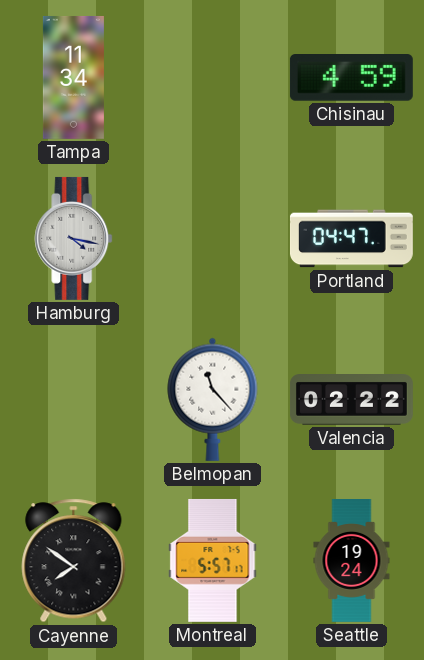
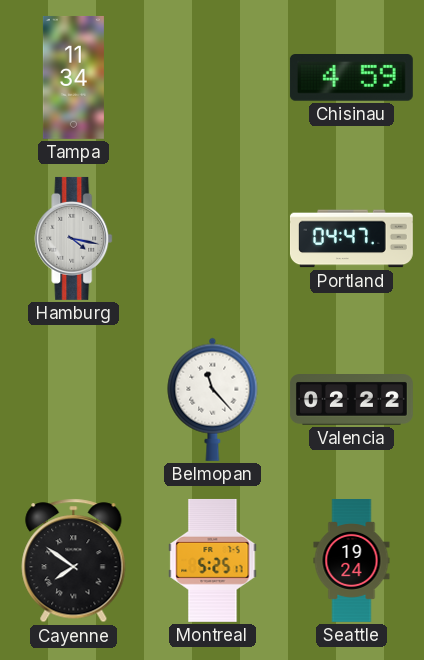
Montreal: 5:57 -> 5:25
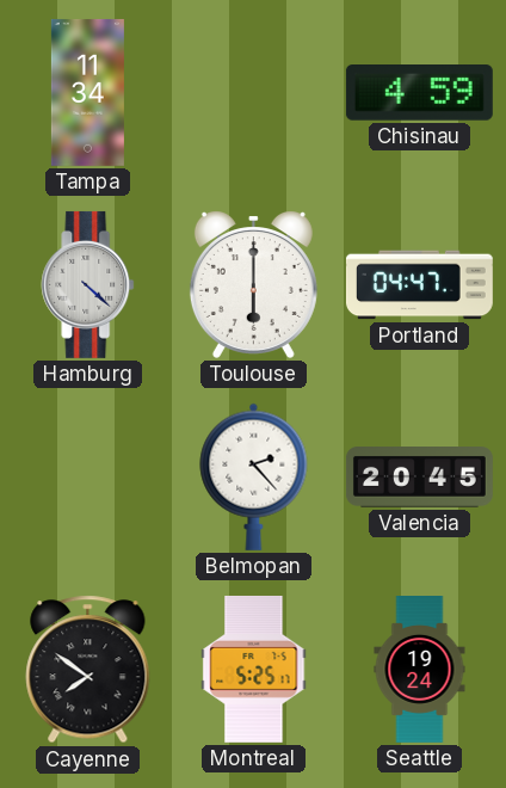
Hamburg: 4:17 -> 4:22
Toulouse: none -> 6:00
Belmopan: 11:23 -> 2:23
Valencia: 02:22 -> 20:45
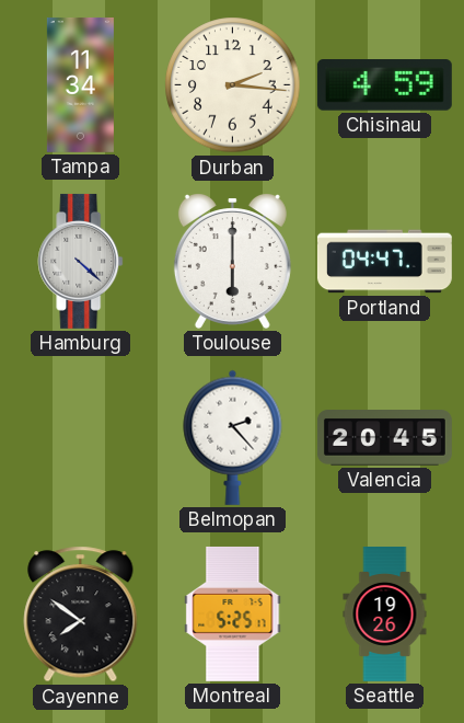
Durban: none -> 2:16
Seattle: 19:24 -> 19:26
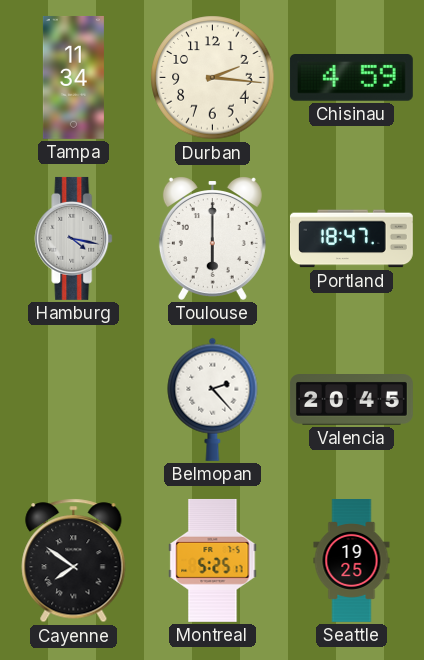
Hamburg: 4:22 -> 4:17
Portland: 04:47 -> 18:47
Seattle: 19:26 -> 19:25
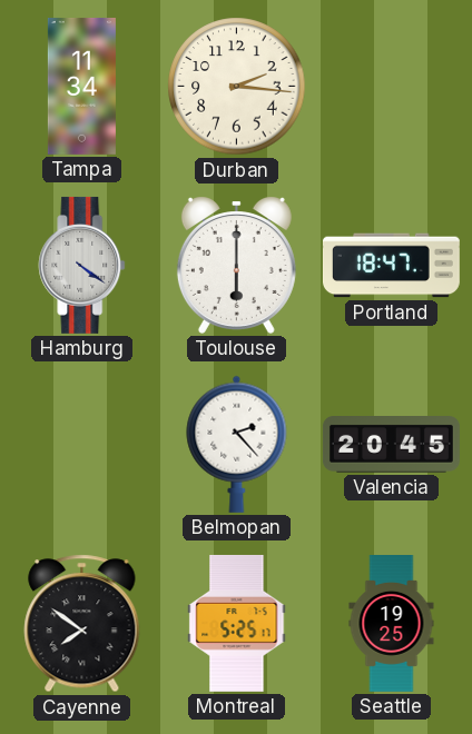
Chisinau: 4:59 -> none
Hamburg: 4:17 -> 4:21
